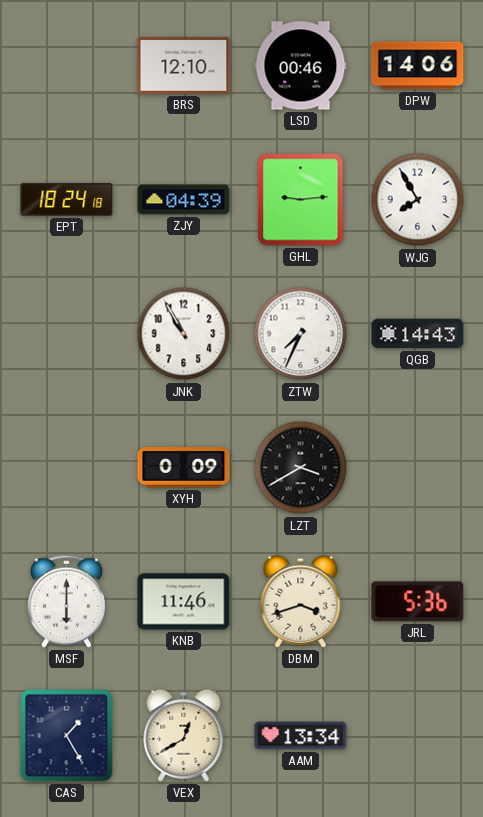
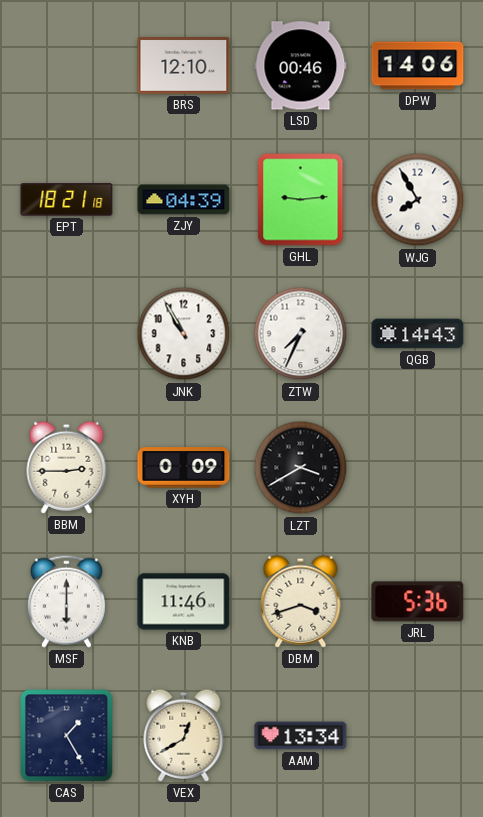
EPT: 18:24 -> 18:21
BBM: none -> 2:45
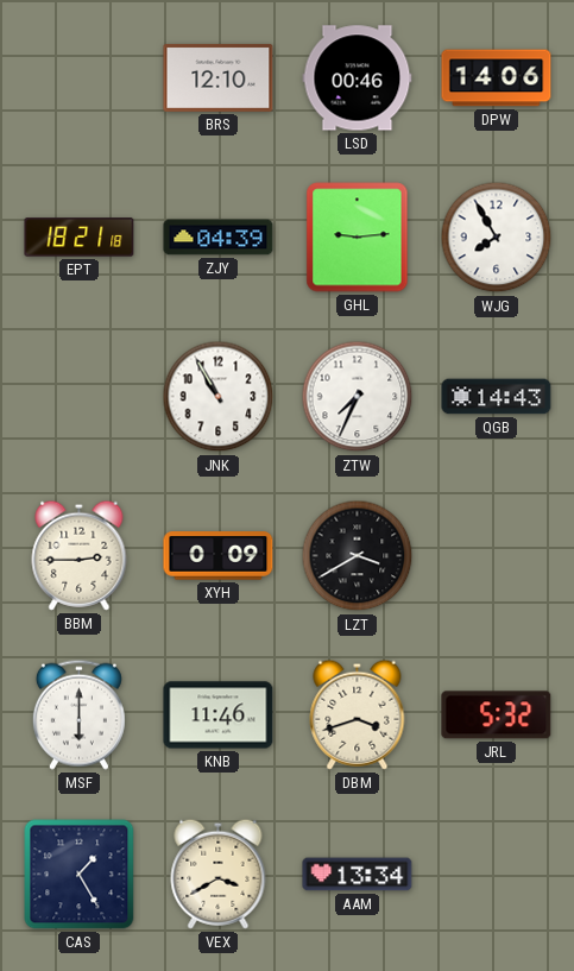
JRL: 5:36 -> 5:32
VEX: 12:40 -> 3:40
